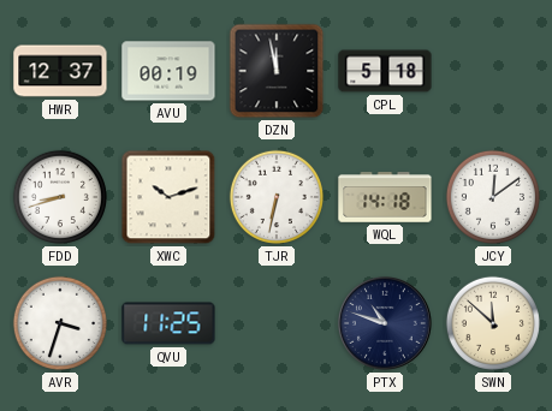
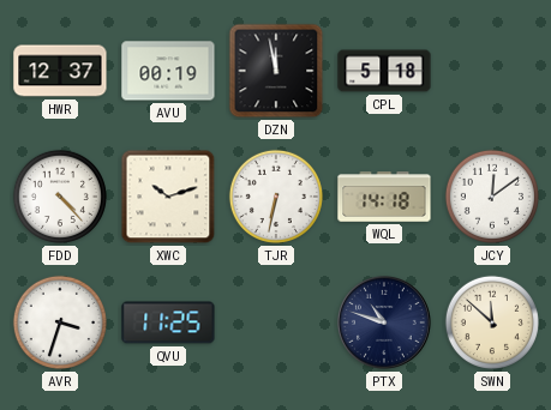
FDD: 8:42 -> 4:23
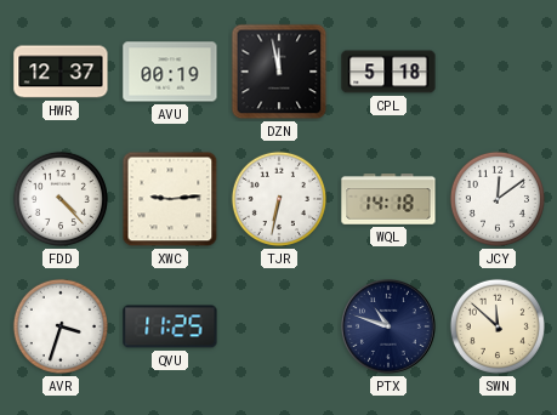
XWC: 10:12 -> 9:14
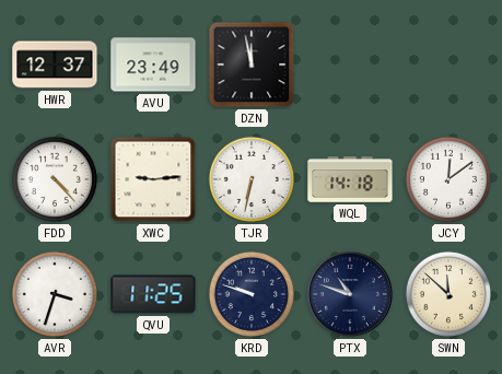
AVU: 00:19 -> 23:49
CPL: 5:18 -> none
KRD: none -> 9:48
